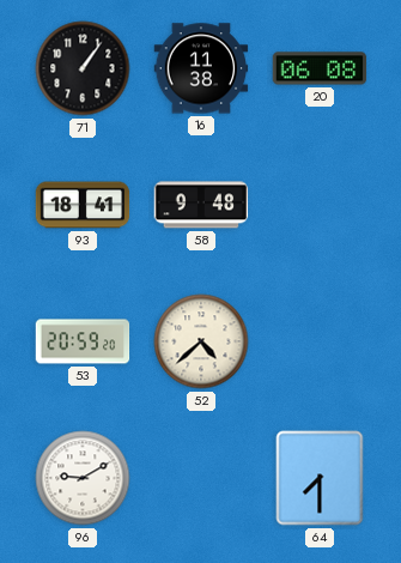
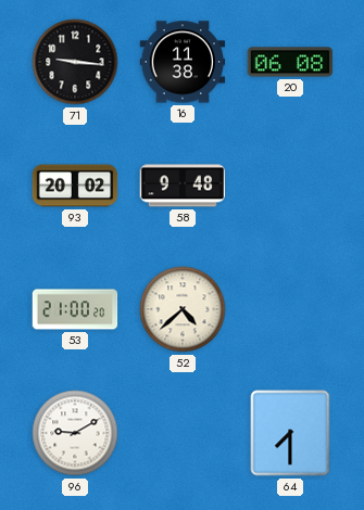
71: 1:06 -> 9:16
93: 18:41 -> 20:02
53: 20:59 -> 21:00
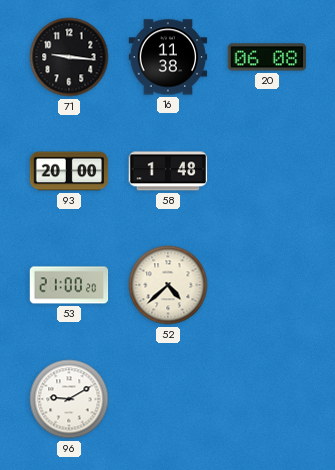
93: 20:02 -> 20:00
58: 9:48 -> 1:48
64: 7:30 -> none
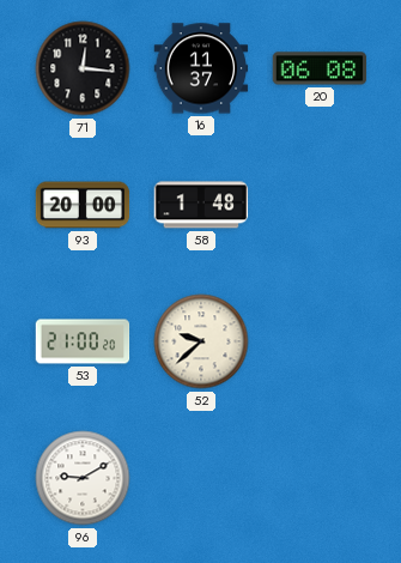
71: 9:16 -> 12:16
16: 11:38 -> 11:37
52: 4:38 -> 9:38
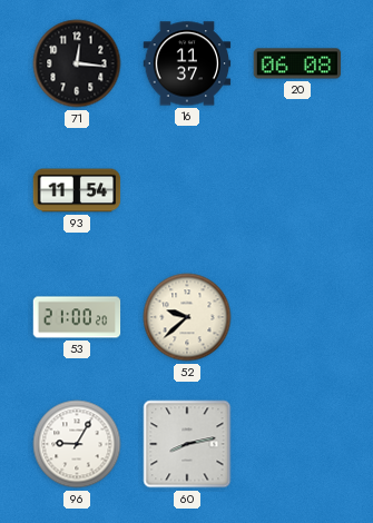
93: 20:00 -> 11:54
58: 1:48 -> none
96: 9:10 -> 9:05
60: none -> 8:13
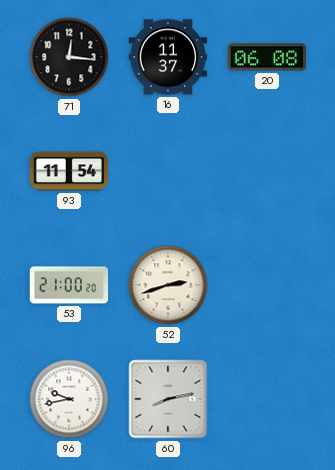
52: 9:38 -> 2:42
96: 9:05 -> 9:43
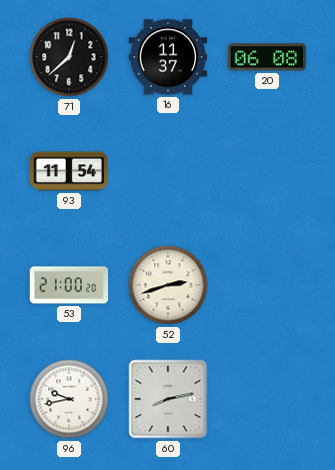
71: 12:16 -> 12:38
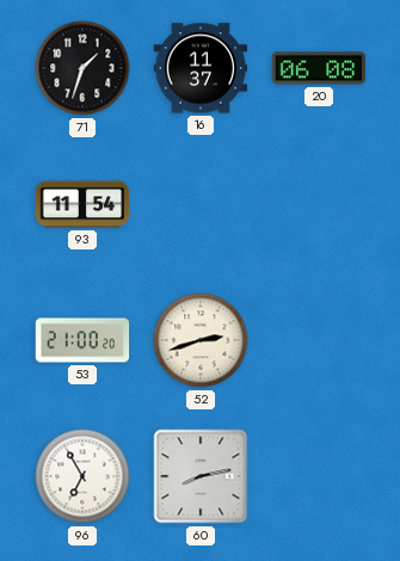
71: 12:38 -> 1:33
96: 9:43 -> 6:55
